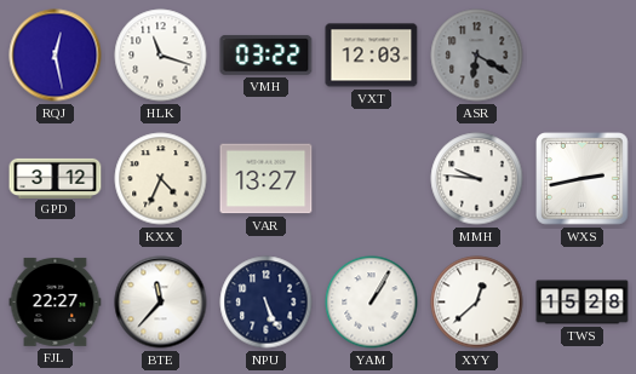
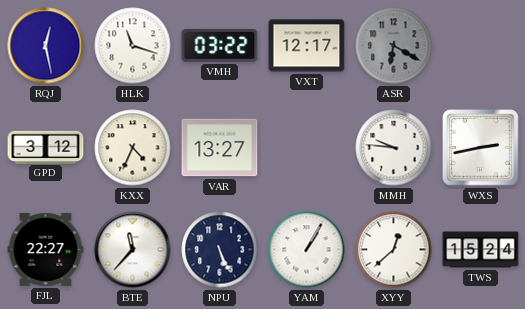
VXT: 12:03 -> 12:17
TWS: 15:28 -> 15:24
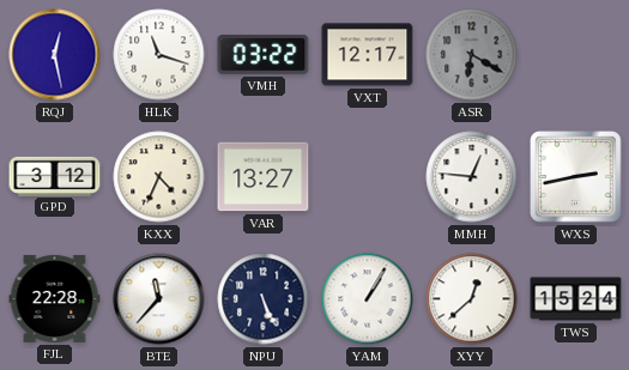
MMH: 9:46 -> 12:46
FJL: 22:27 -> 22:28
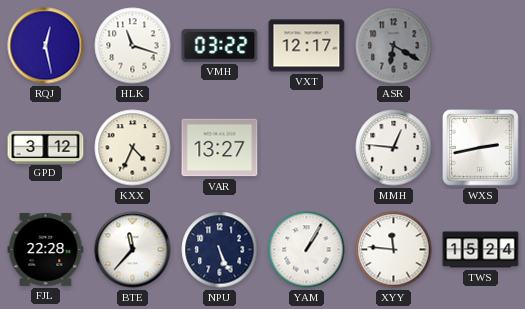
XYY: 12:38 -> 11:46
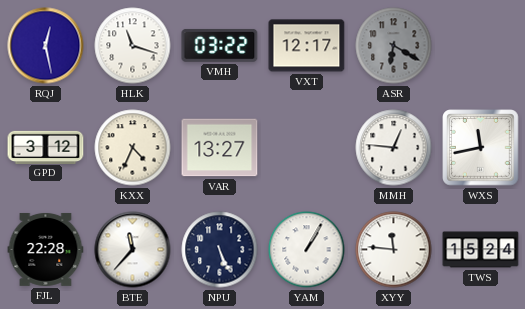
WXS: 2:43 -> 11:43
